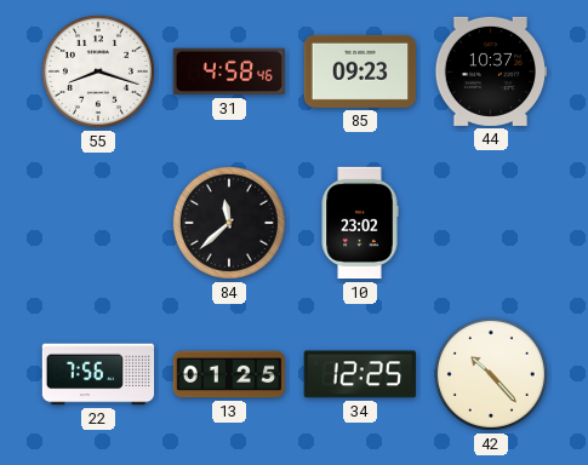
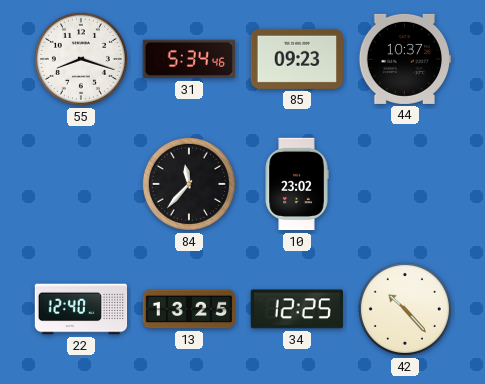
31: 4:58 -> 5:34
84: 11:38 -> 11:37
22: 7:56 -> 12:40
13: 01:25 -> 13:25
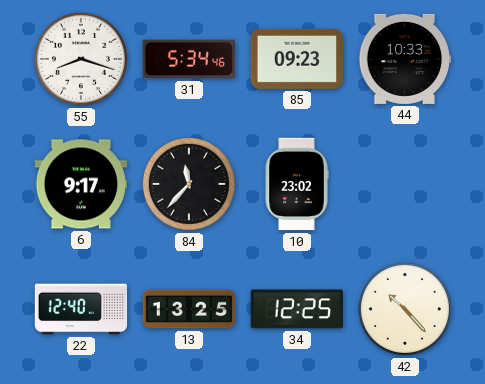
44: 10:37 -> 10:33
6: none -> 9:17
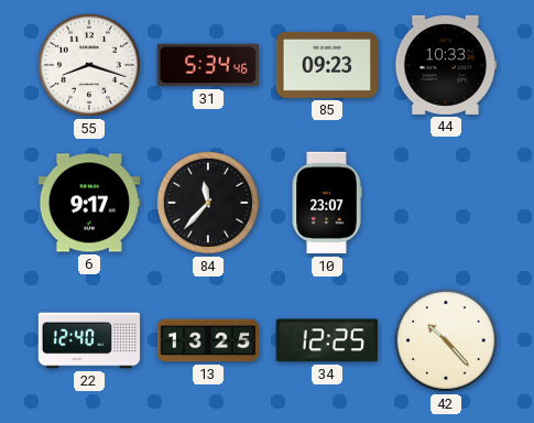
10: 23:02 -> 23:07
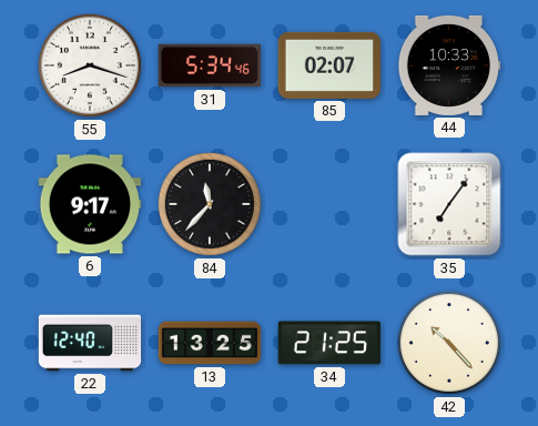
85: 09:23 -> 02:07
10: 23:07 -> none
35: none -> 7:06
34: 12:25 -> 21:25
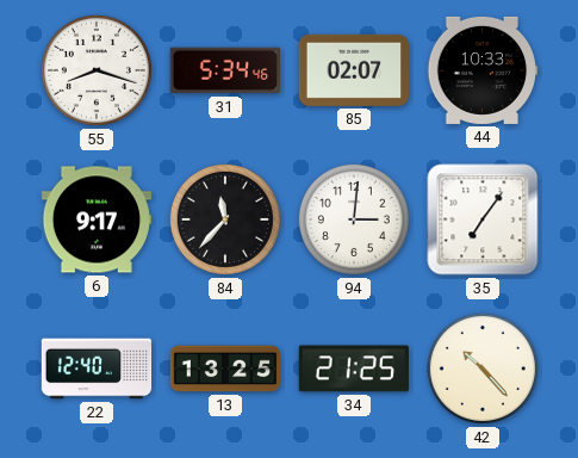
94: none -> 3:01
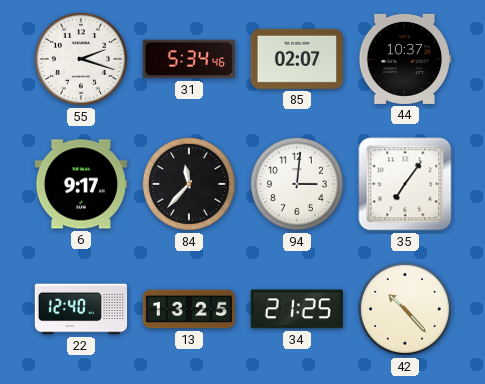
55: 8:18 -> 2:18
44: 10:33 -> 10:37
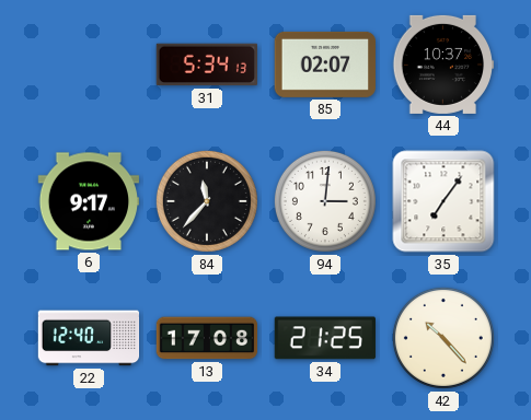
55: 2:18 -> none
31: 5:34:46 -> 5:34:13
13: 13:25 -> 17:08
